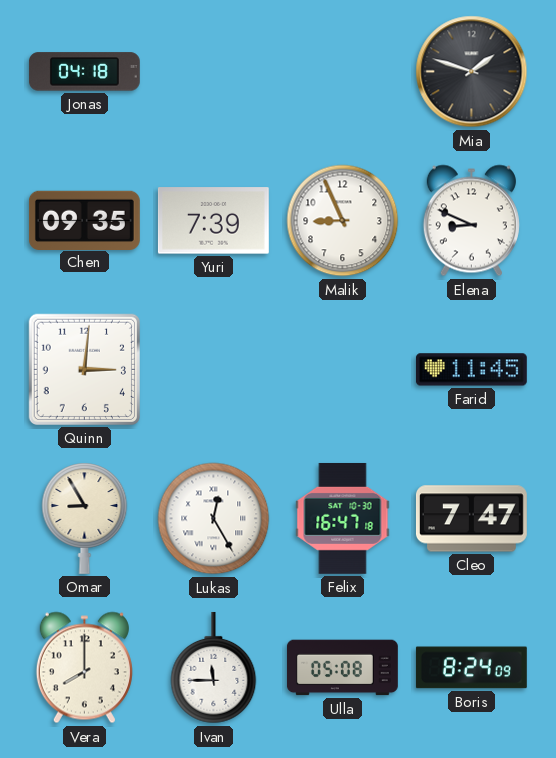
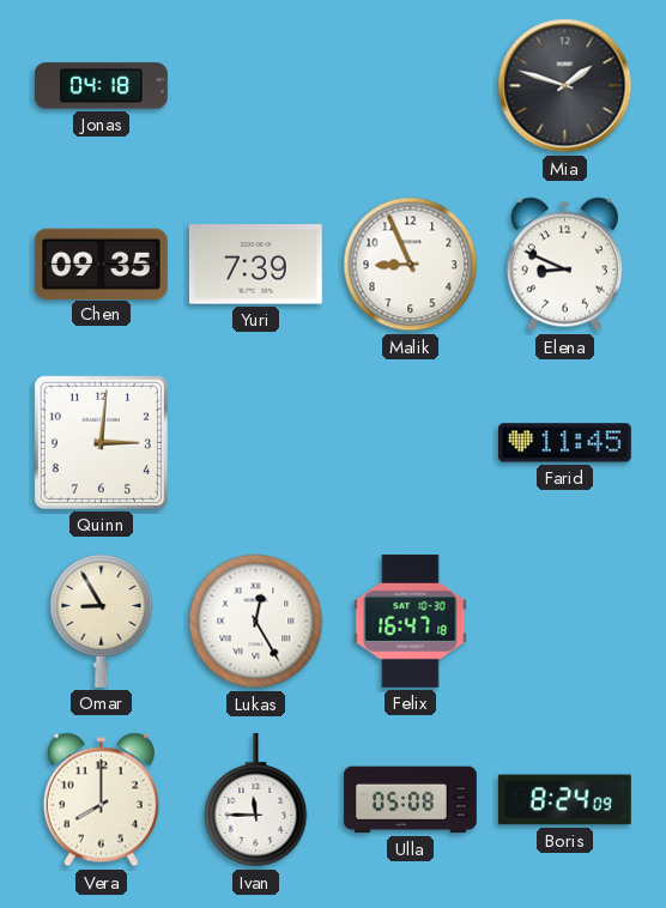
Cleo: 7:47 -> none
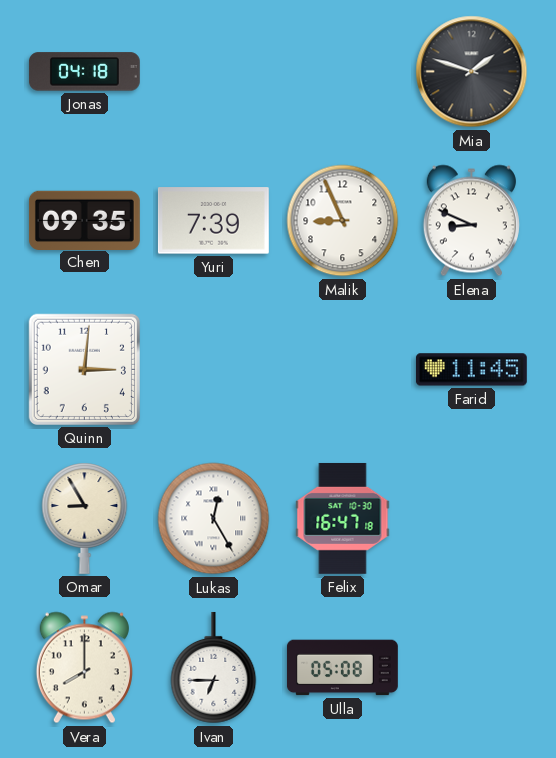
Ivan: 11:45 -> 6:45
Boris: 8:24 -> none
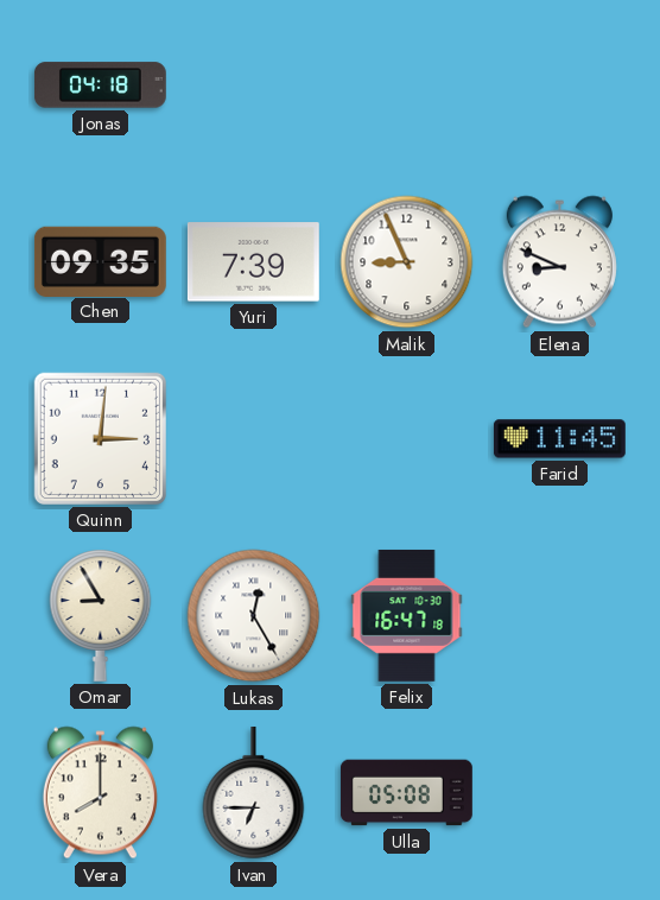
Mia: 1:48 -> none
